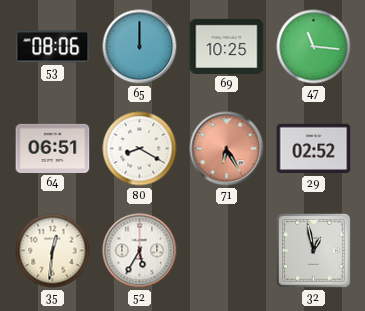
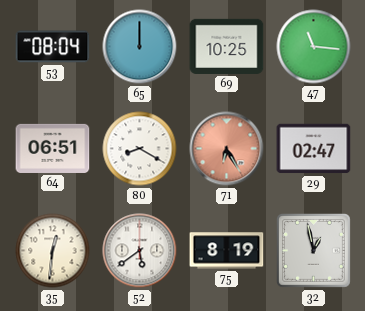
53: 08:06 -> 08:04
29: 02:52 -> 02:47
52: 5:35 -> 5:39
75: none -> 8:19
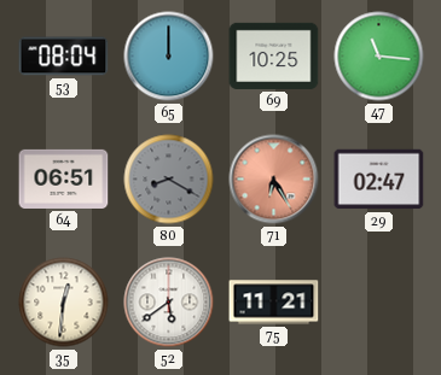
80 dial: white -> grey
75: 8:19 -> 11:21
32: 12:58 -> none
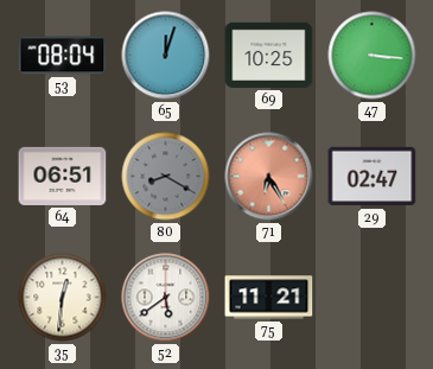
65: 12:00 -> 12:03
47: 11:16 -> 3:16
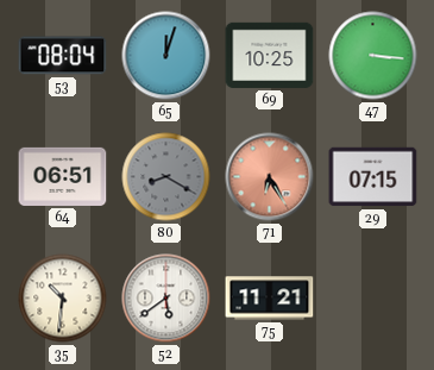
29: 02:47 -> 07:15
35: 12:31 -> 10:31
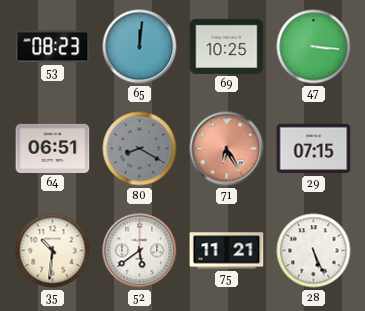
53: 08:04 -> 08:23
65: 12:03 -> 12:01
28: none -> 5:26
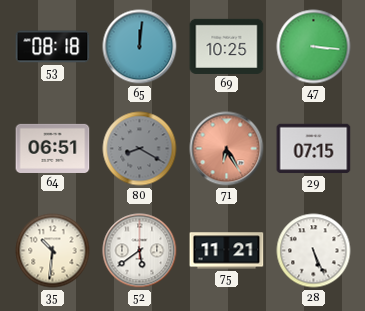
53: 08:23 -> 08:18
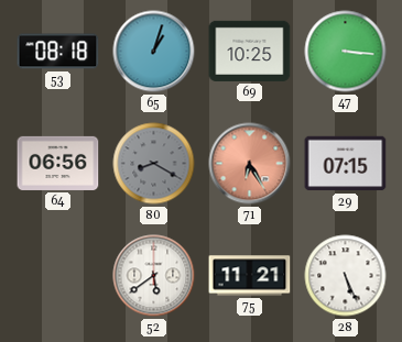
65: 12:01 -> 1:03
64: 06:51 -> 06:56
35: 10:31 -> none
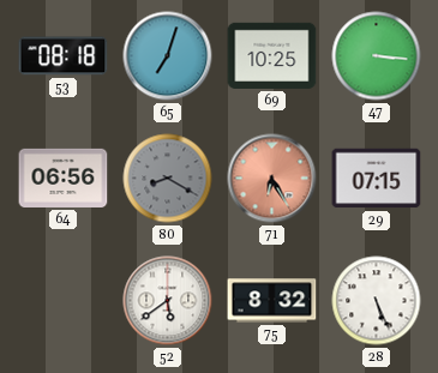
65: 1:03 -> 7:03
75: 11:21 -> 8:32
